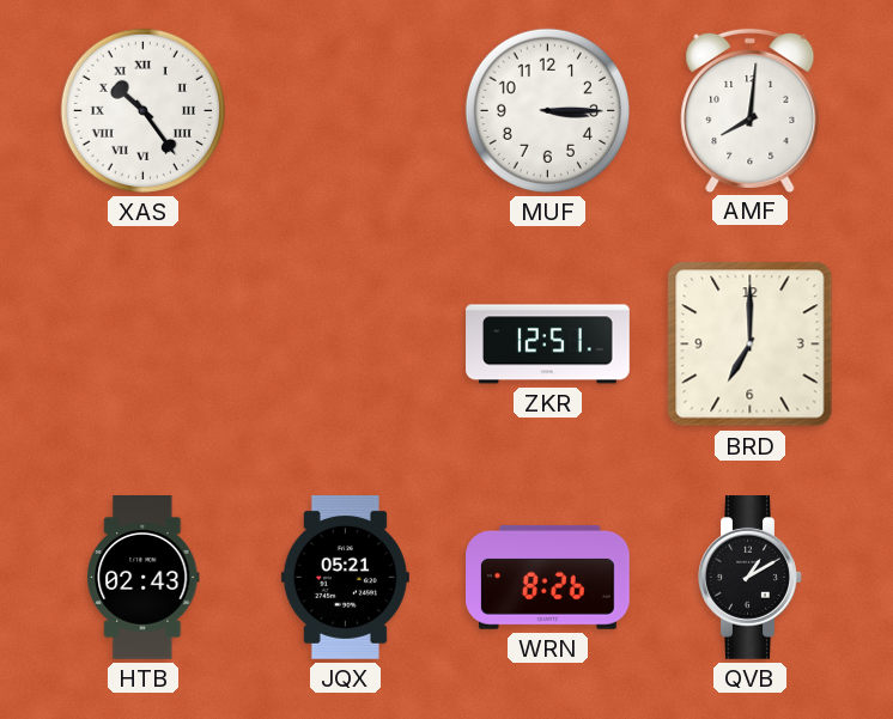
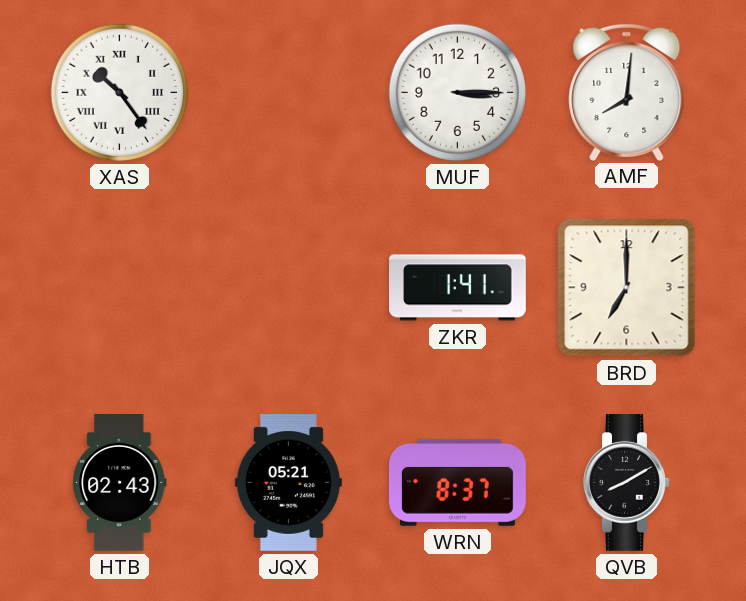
ZKR: 12:51 -> 1:41
WRN: 8:26 -> 8:37
QVB: 1:10 -> 8:10
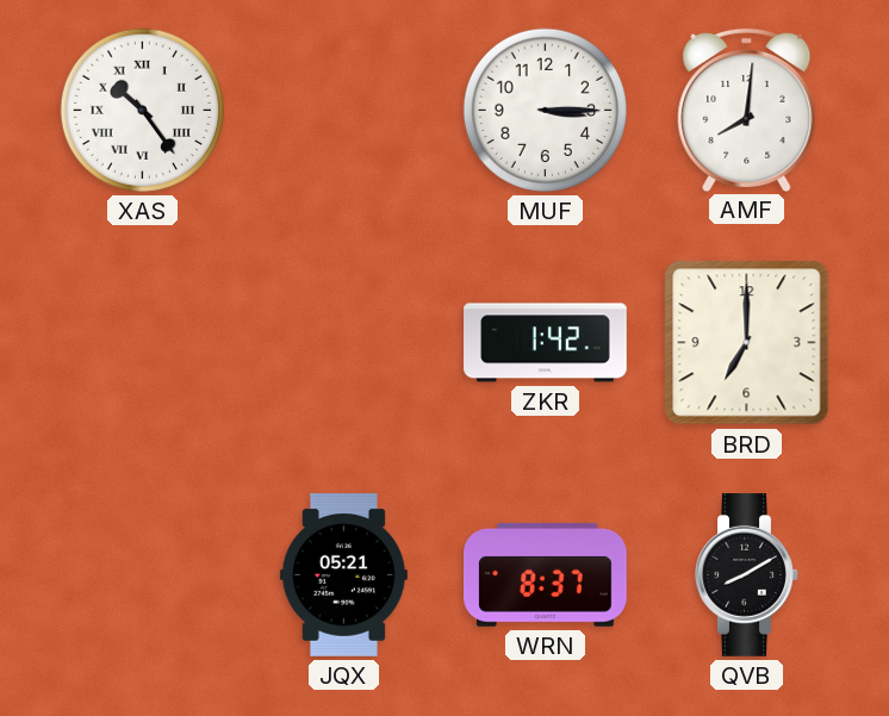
ZKR: 1:41 -> 1:42
HTB: 02:43 -> none
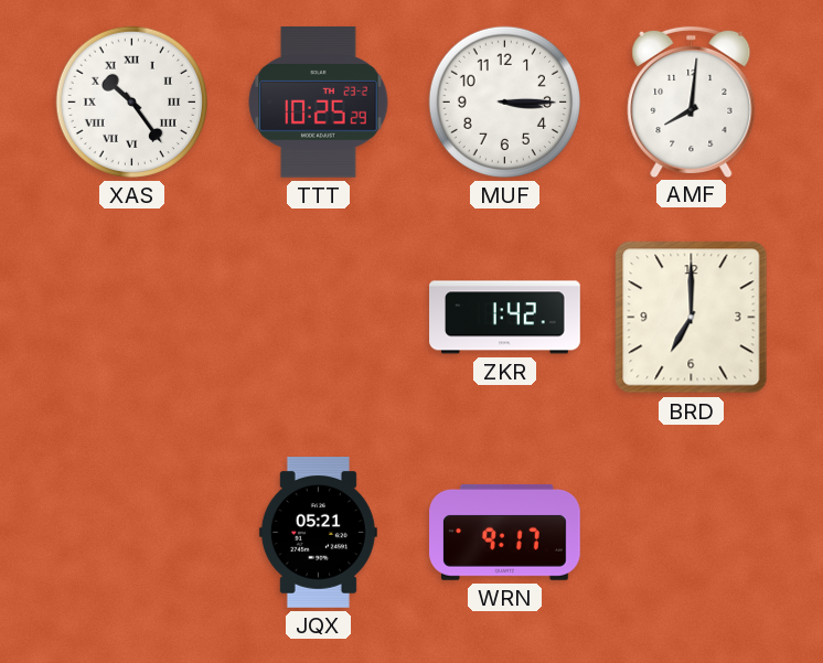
TTT: none -> 10:25
WRN: 8:37 -> 9:17
QVB: 8:10 -> none
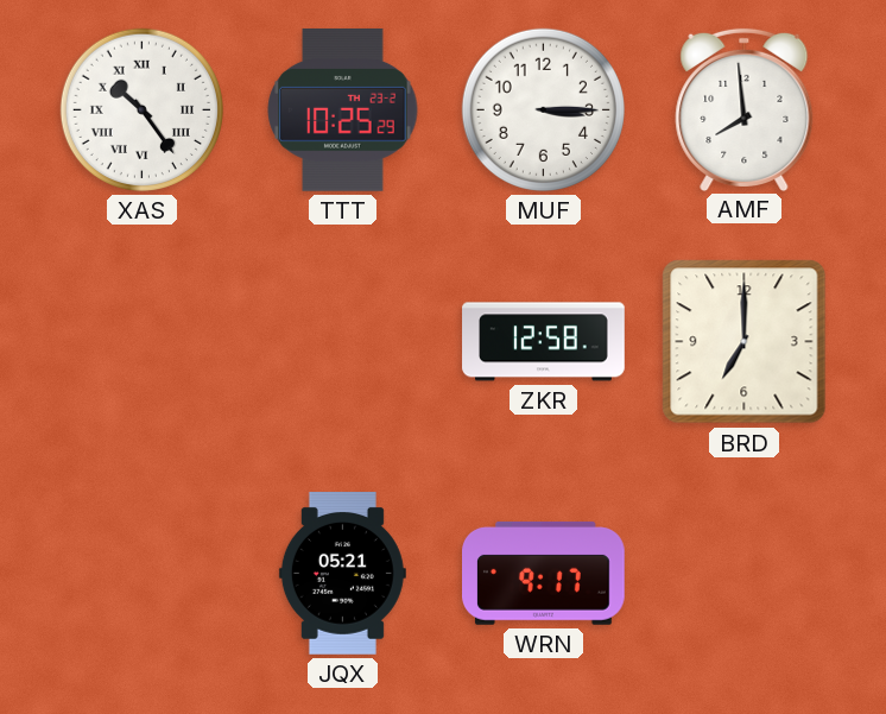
AMF: 8:01 -> 7:59
ZKR: 1:42 -> 12:58
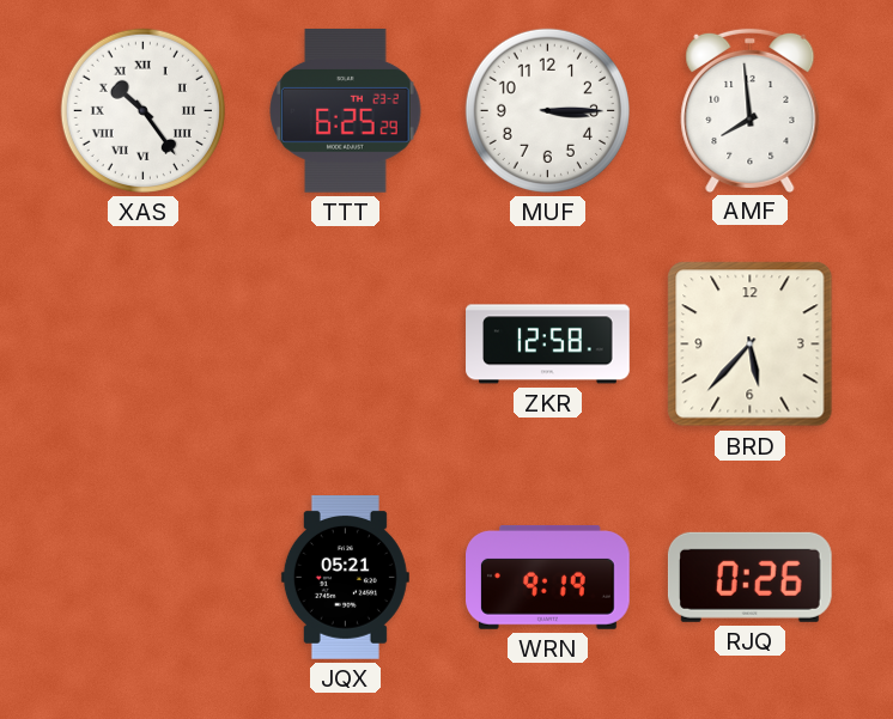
TTT: 10:25 -> 6:25
BRD: 7:00 -> 5:37
WRN: 9:17 -> 9:19
RJQ: none -> 0:26
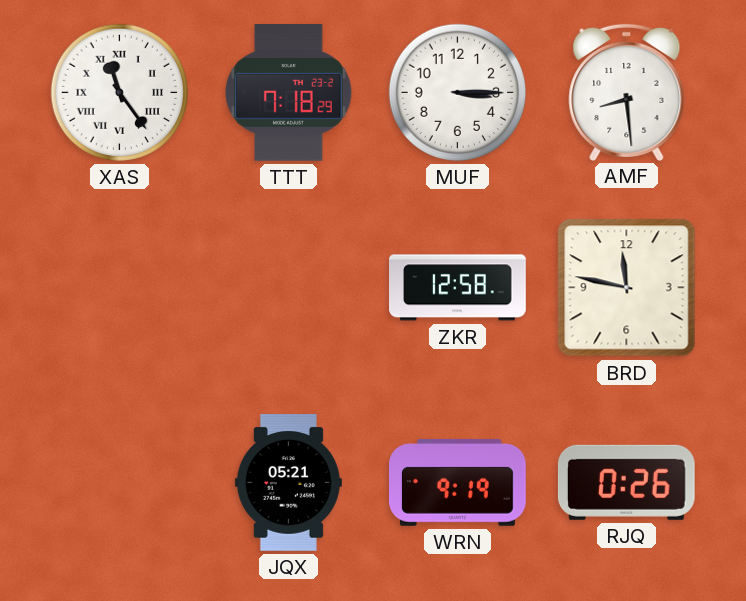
XAS: 10:24 -> 11:24
TTT: 6:25 -> 7:18
AMF: 7:59 -> 8:29
BRD: 5:37 -> 11:47
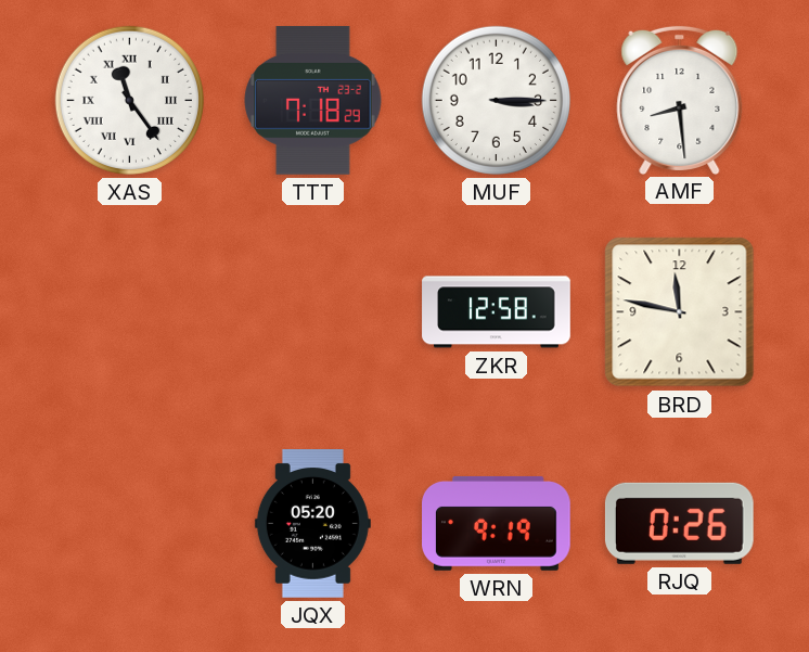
JQX: 05:21 -> 05:20
